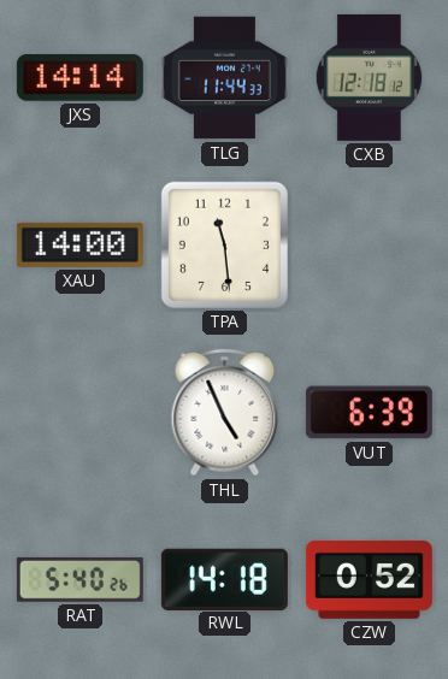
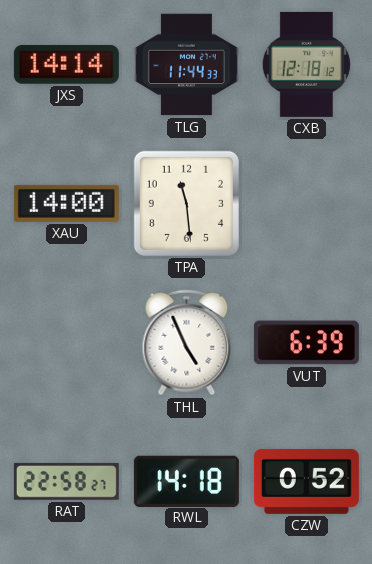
RAT: 5:40 -> 22:58
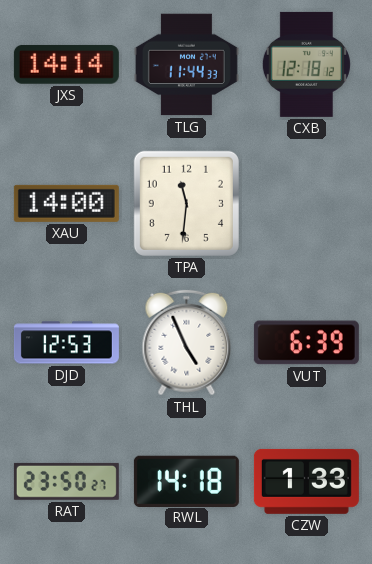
TPA: 11:29 -> 11:31
DJD: none -> 12:53
RAT: 22:58 -> 23:50
CZW: 0:52 -> 1:33
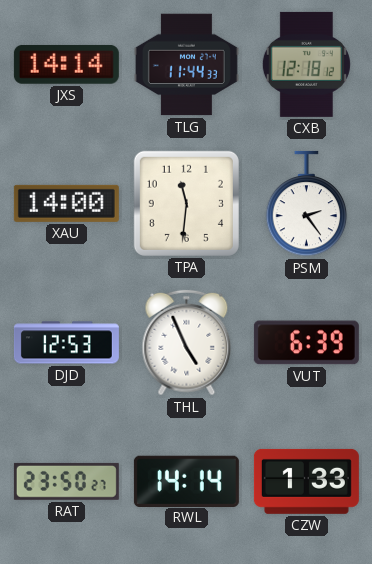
PSM: none -> 2:24
RWL: 14:18 -> 14:14
